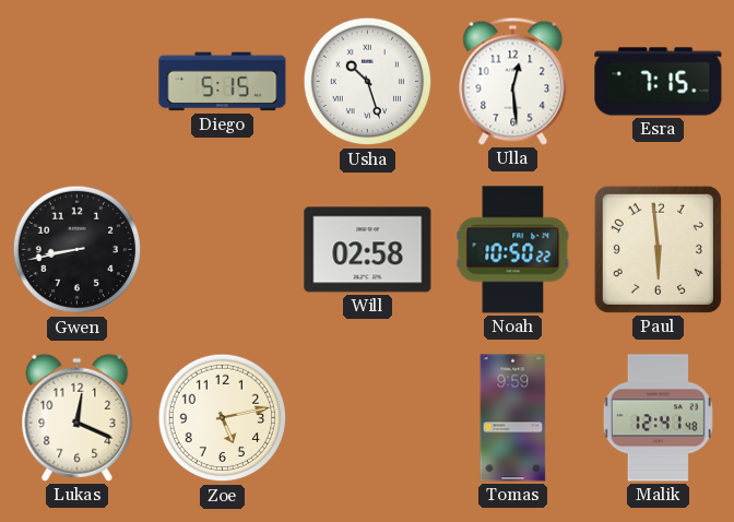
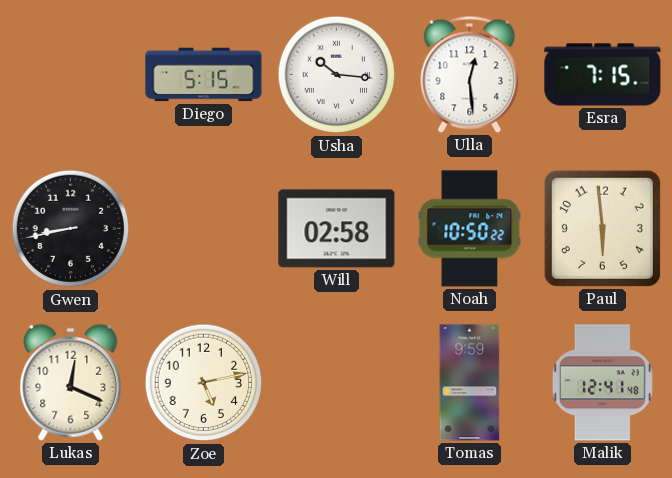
Usha: 10:27 -> 10:16
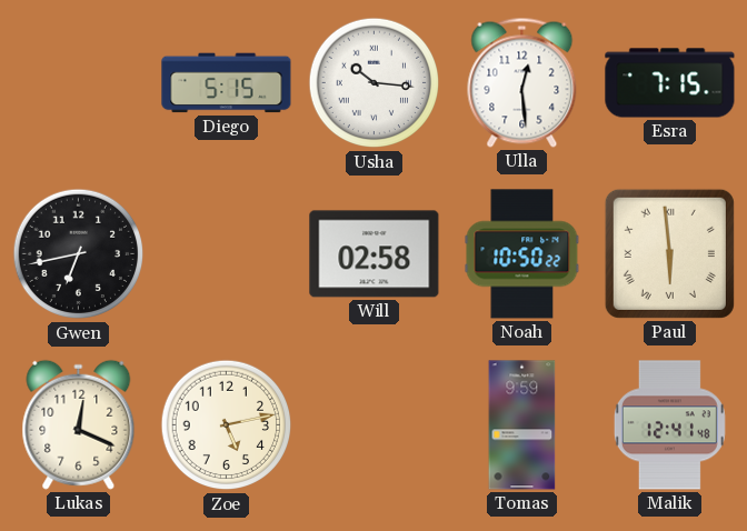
Gwen: 8:43 -> 6:43
Paul numerals: Arabic -> Roman
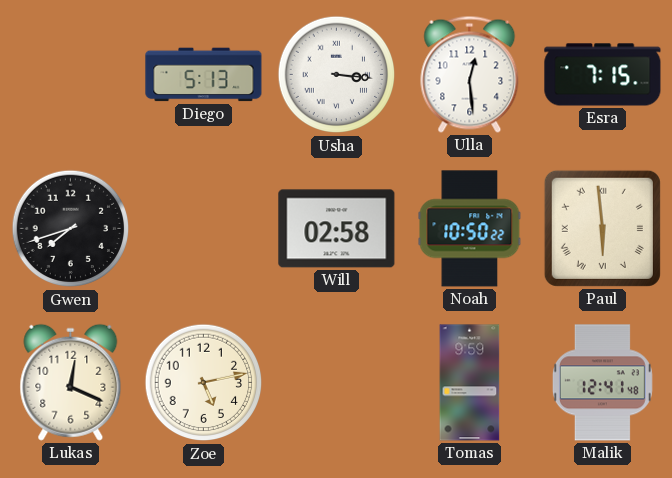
Diego: 5:15 -> 5:13
Usha: 10:16 -> 3:16
Gwen: 6:43 -> 7:42
